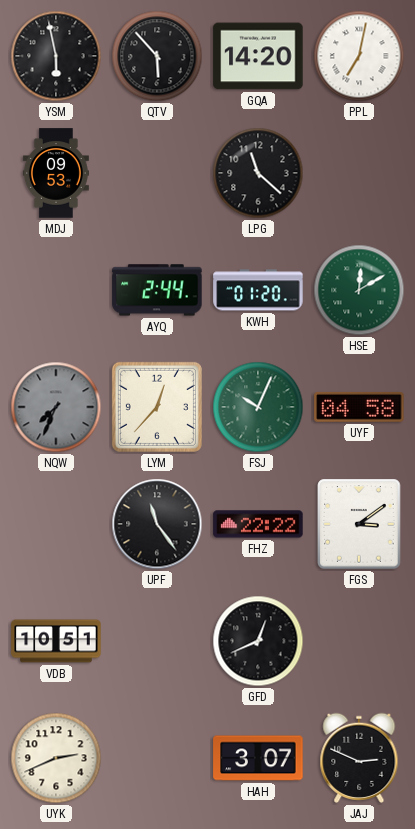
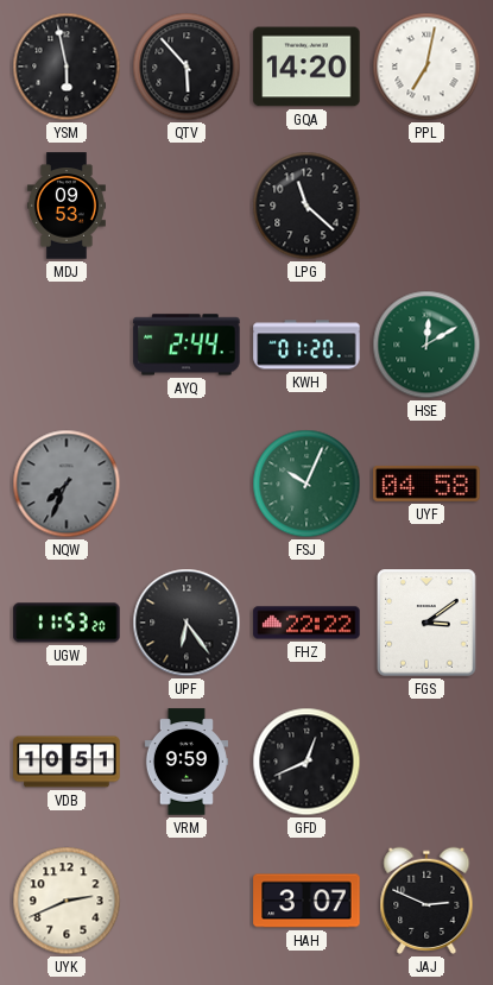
LYM: 12:37 -> none
UGW: none -> 11:53
UPF: 11:24 -> 6:24
VRM: none -> 9:59
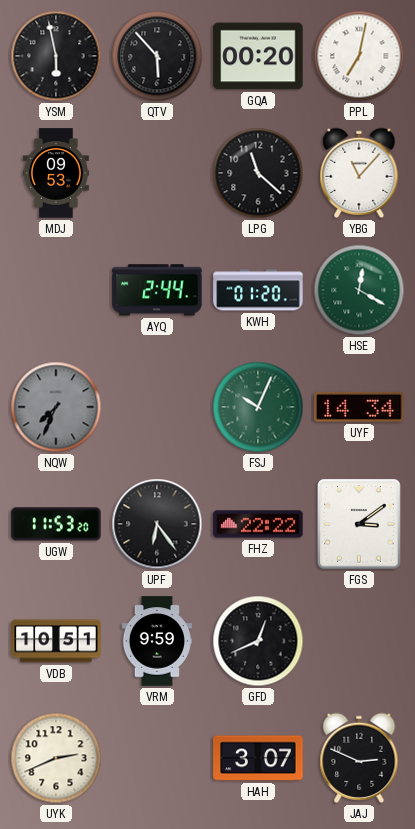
GQA: 14:20 -> 00:20
YBG: none -> 11:07
HSE: 12:10 -> 12:20
UYF: 04:58 -> 14:34
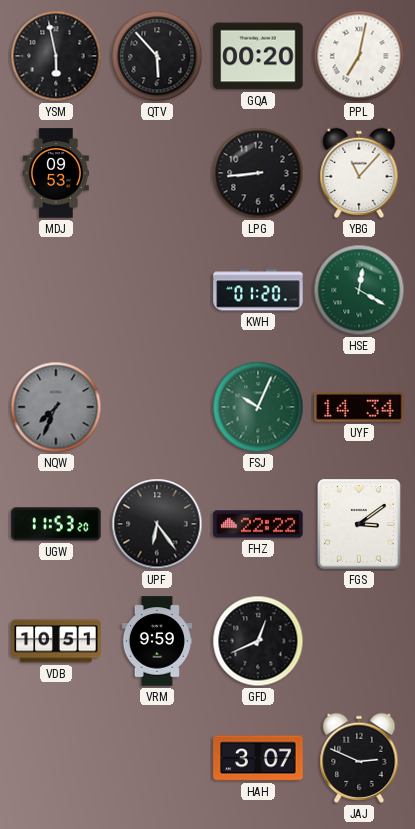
LPG: 11:22 -> 8:44
AYQ: 2:44 -> none
UYK: 2:41 -> none
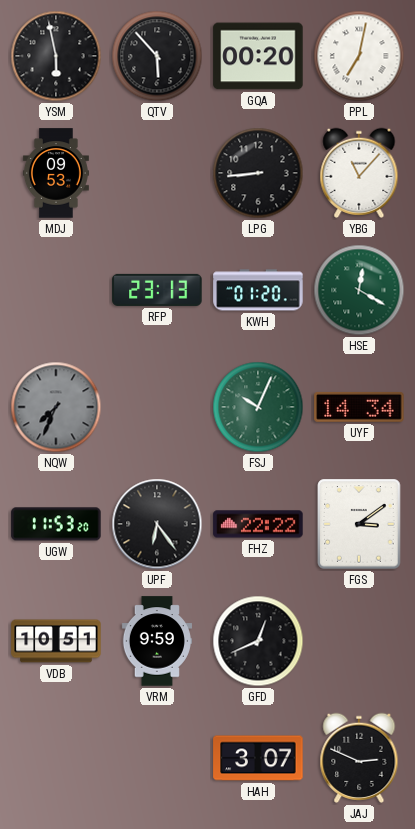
RFP: none -> 23:13
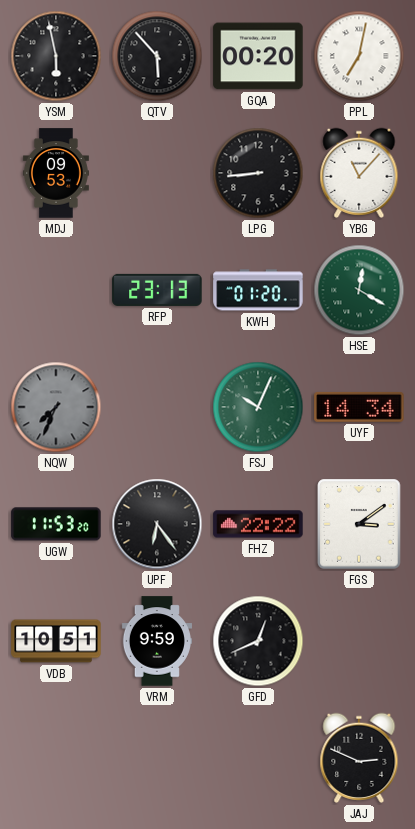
HAH: 3:07 -> none
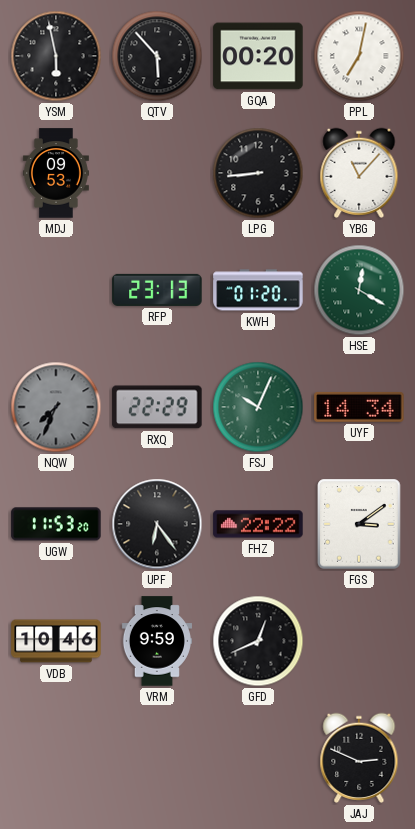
RXQ: none -> 22:29
VDB: 10:51 -> 10:46
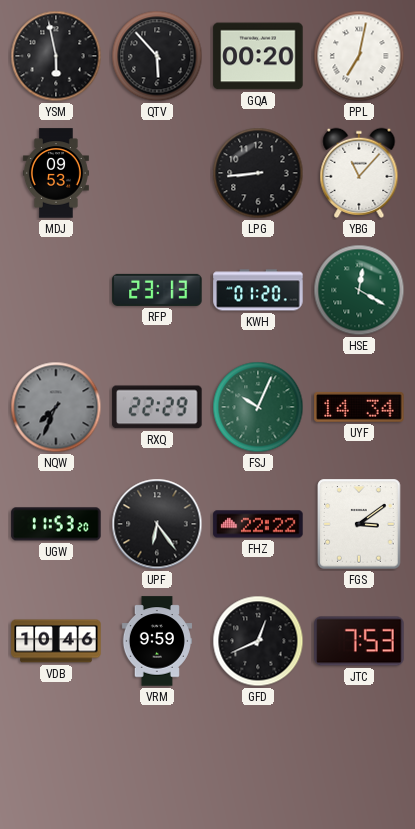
JTC: none -> 7:53
JAJ: 2:49 -> none
